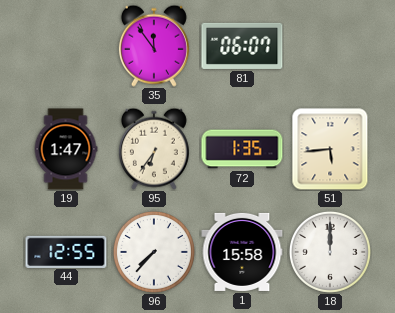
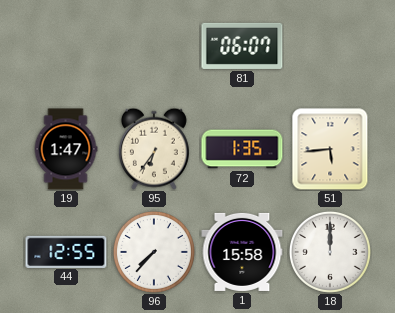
35: 11:54 -> none
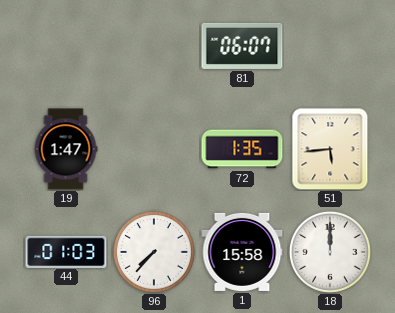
95: 6:36 -> none
44: 12:55 -> 01:03
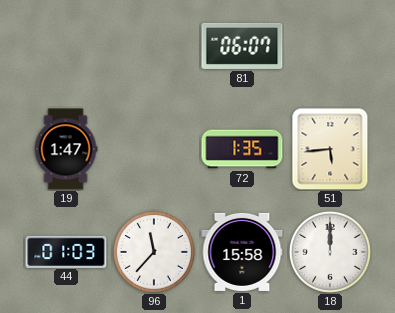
96: 7:37 -> 11:37
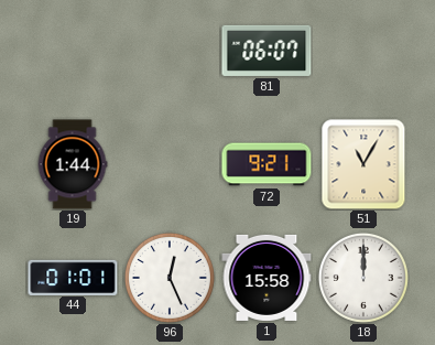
19: 1:47 -> 1:44
72: 1:35 -> 9:21
51: 5:44 -> 11:05
44: 01:03 -> 01:01
96: 11:37 -> 12:26
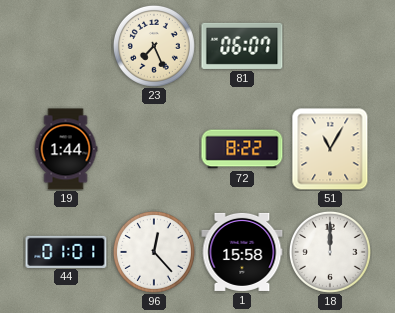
23: none -> 7:26
72: 9:21 -> 8:22
96: 12:26 -> 12:23
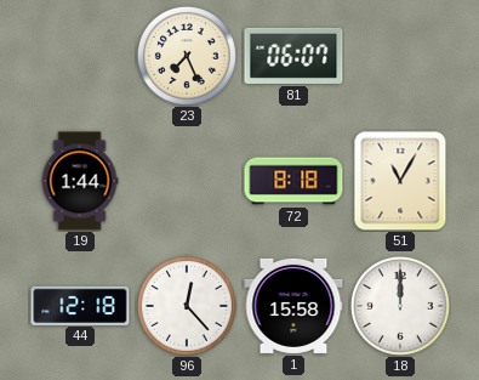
72: 8:22 -> 8:18
44: 01:01 -> 12:18
